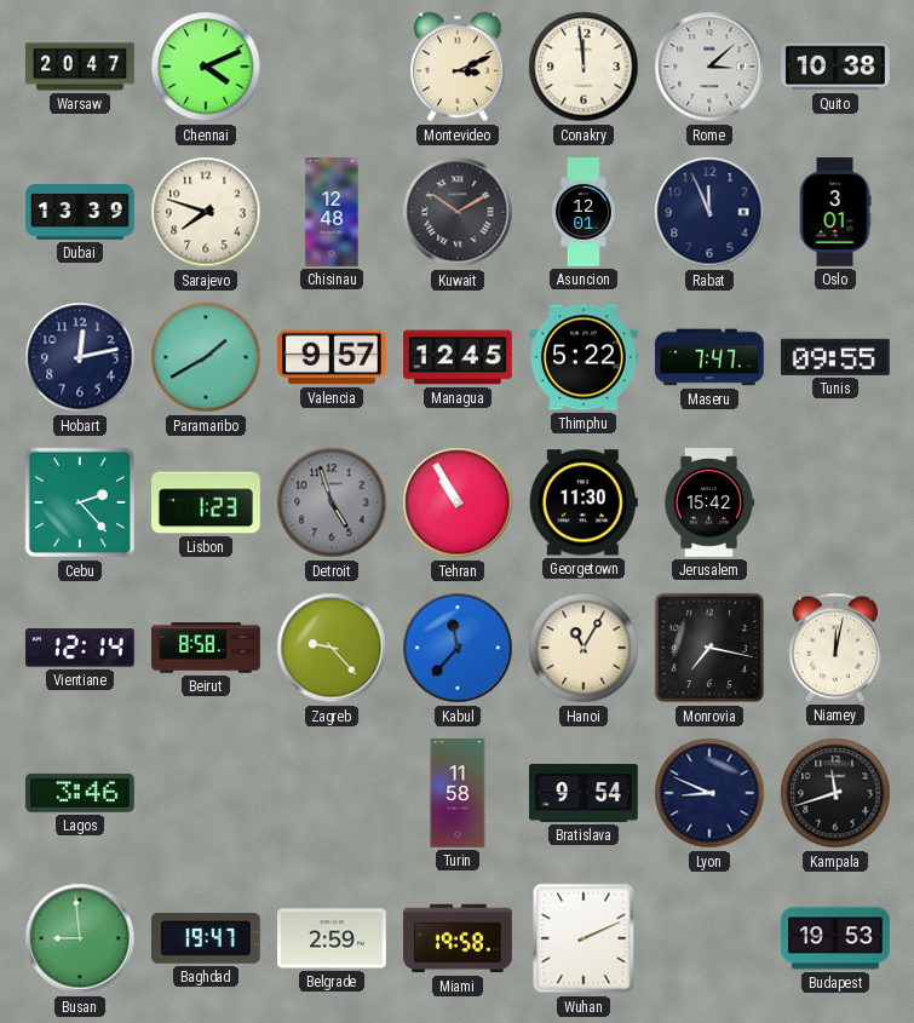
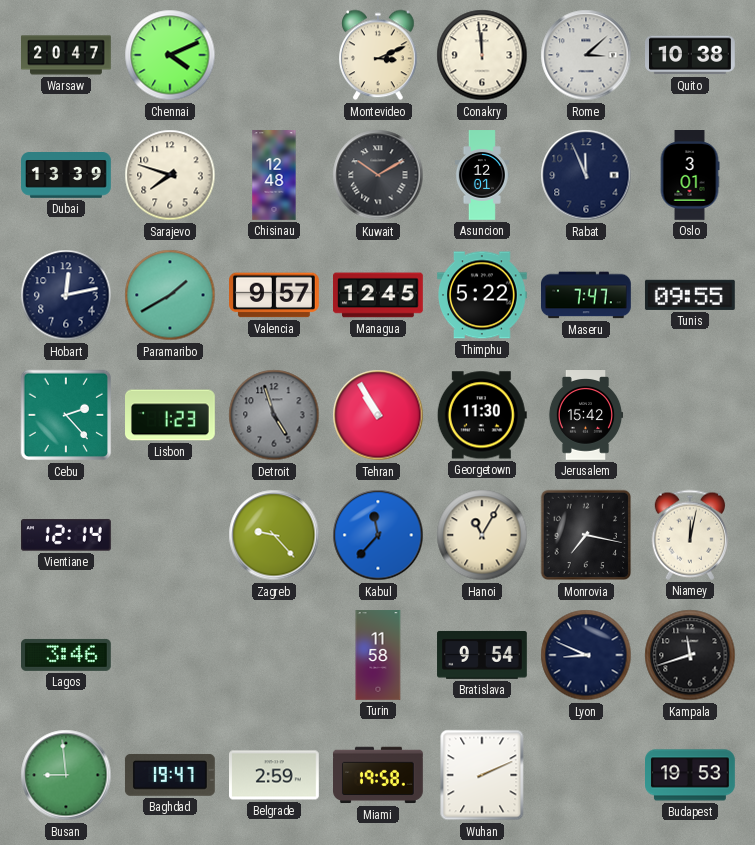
Beirut: 8:58 -> none
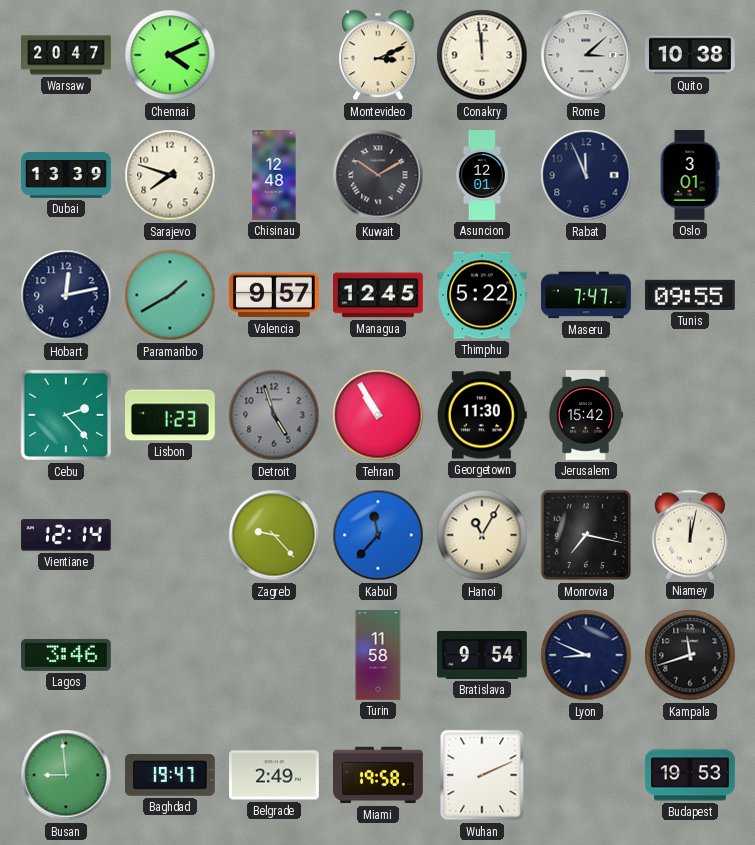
Belgrade: 2:59 -> 2:49
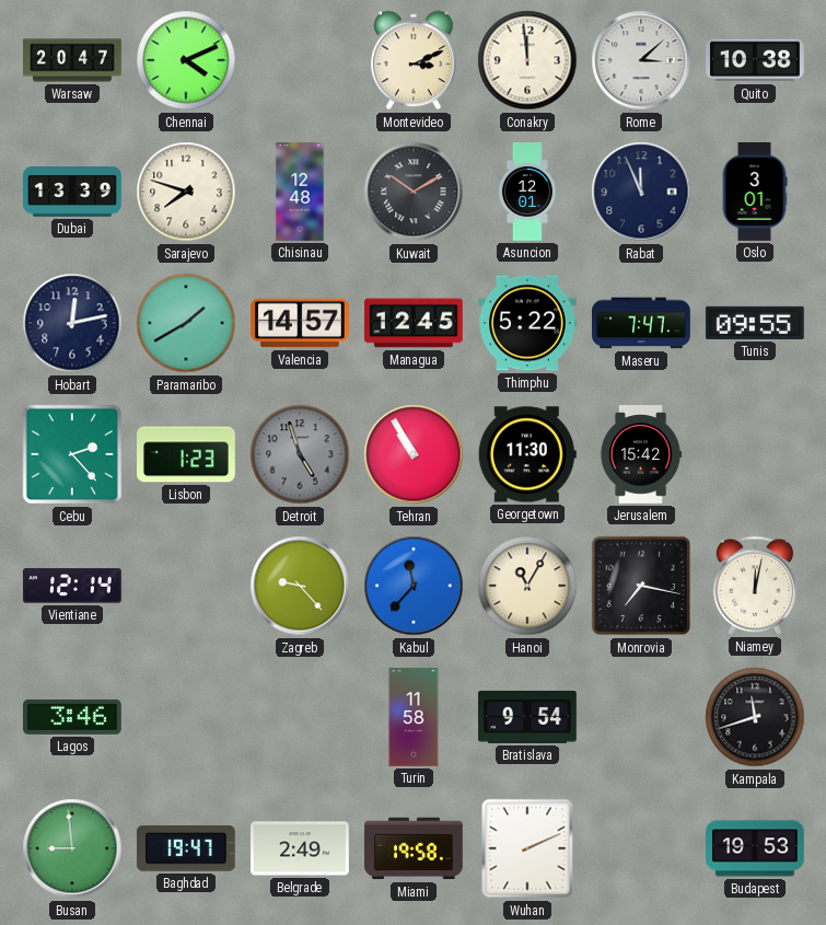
Valencia: 9:57 -> 14:57
Lyon: 8:49 -> none
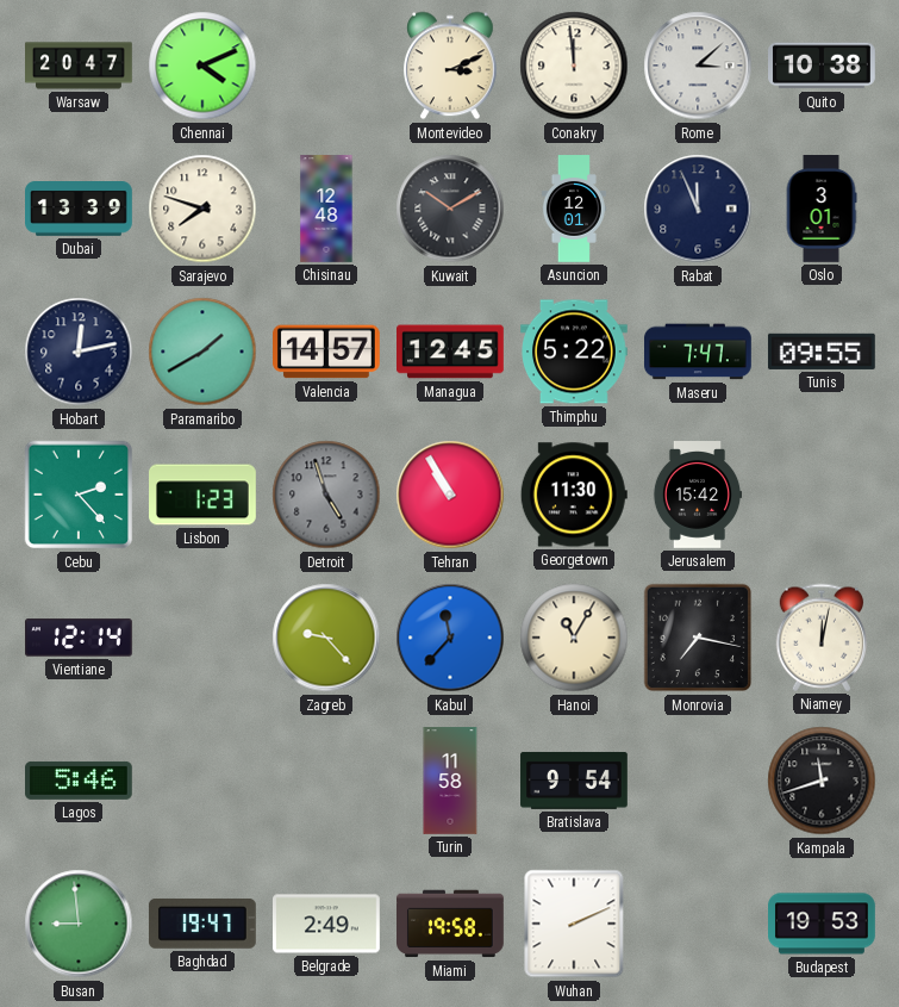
Lagos: 3:46 -> 5:46
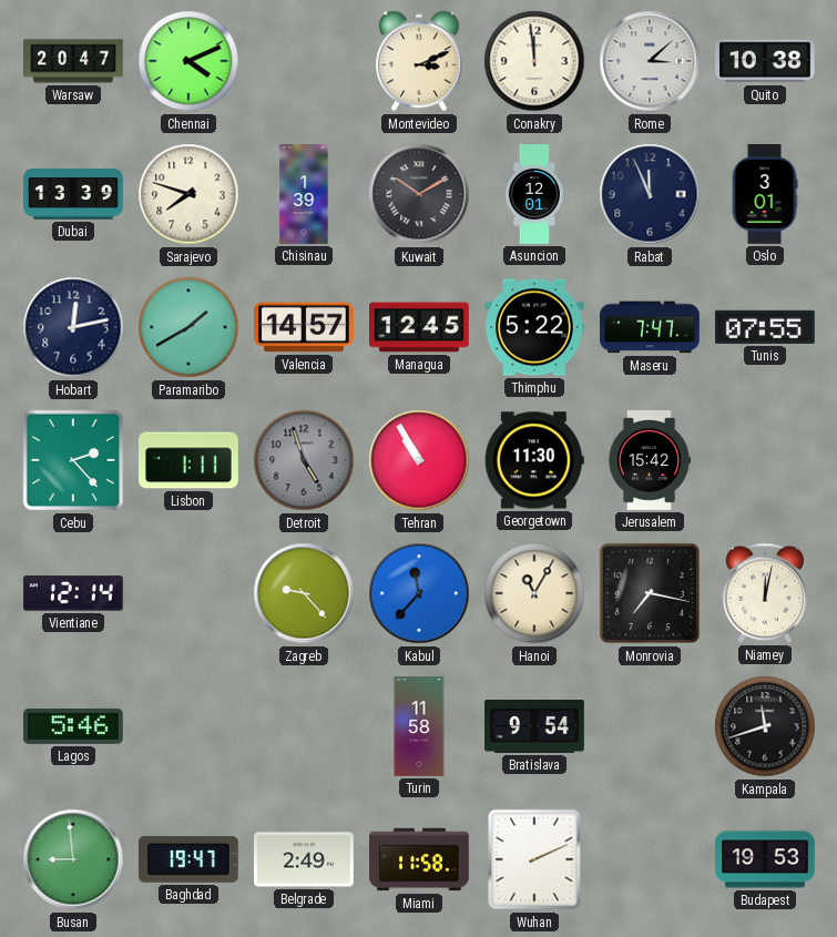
Chisinau: 12:48 -> 1:39
Tunis: 09:55 -> 07:55
Lisbon: 1:23 -> 1:11
Miami: 19:58 -> 11:58
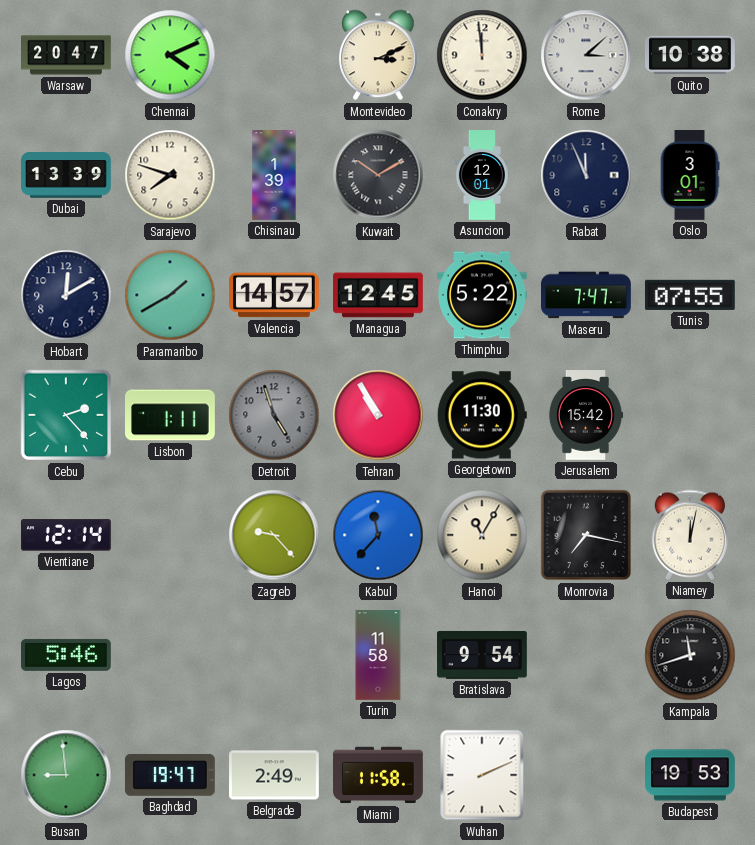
Hobart: 12:13 -> 12:10
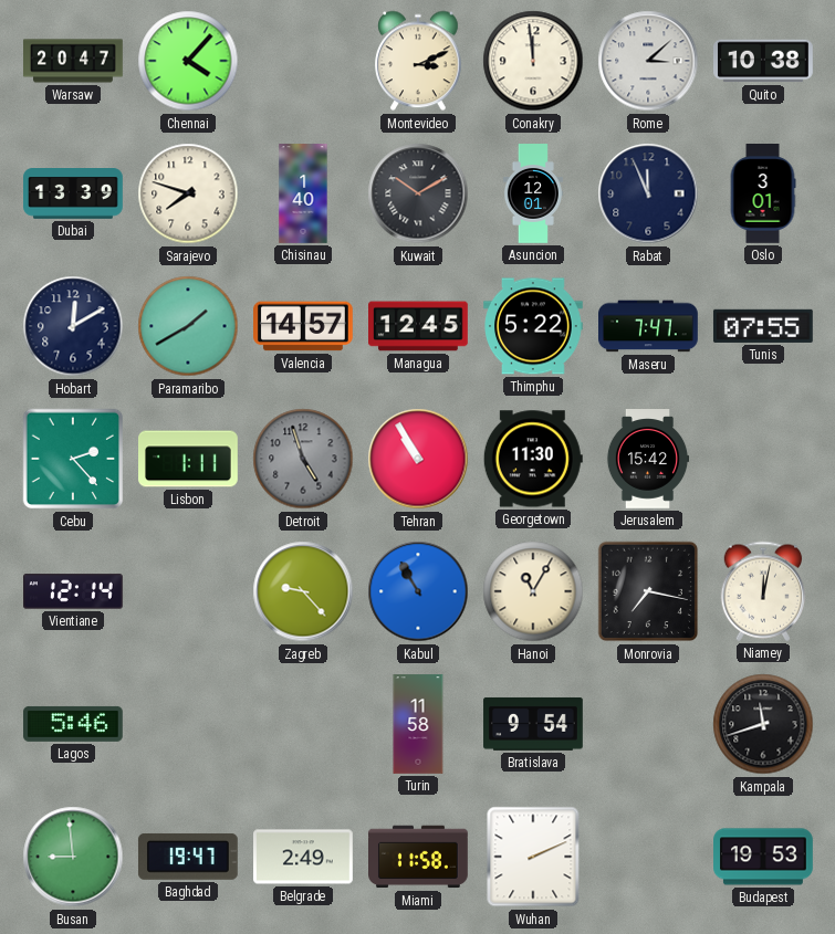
Chennai: 4:11 -> 4:07
Chisinau: 1:39 -> 1:40
Kabul: 11:37 -> 10:55
